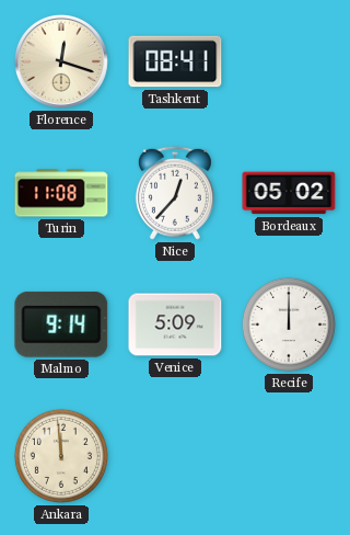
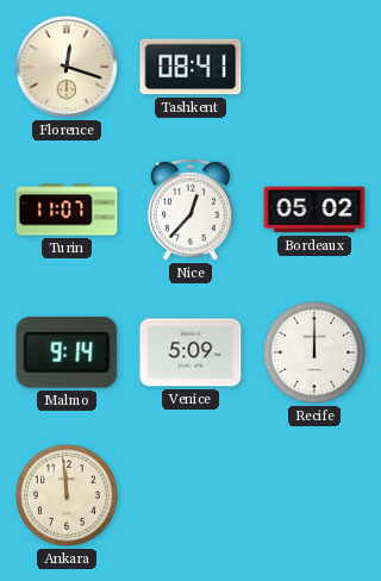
Turin: 11:08 -> 11:07
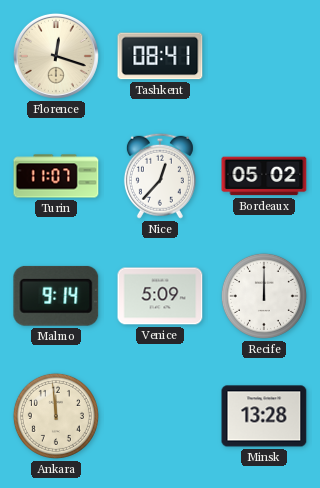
Minsk: none -> 13:28
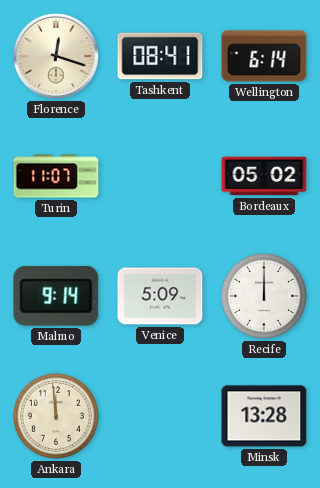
Wellington: none -> 6:14
Nice: 12:37 -> none
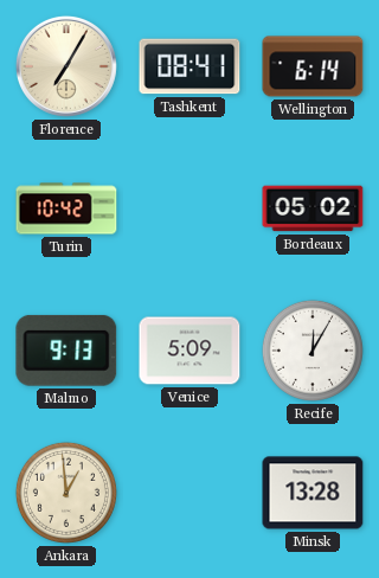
Florence: 12:18 -> 7:05
Turin: 11:07 -> 10:42
Malmo: 9:14 -> 9:13
Recife: 12:00 -> 12:05
Ankara: 11:59 -> 12:59
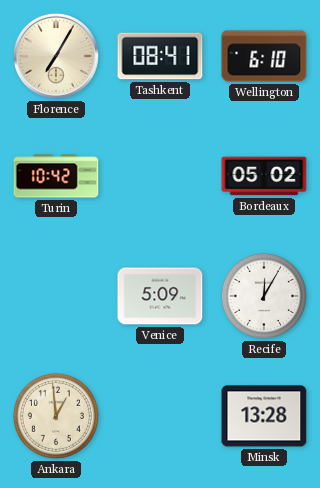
Wellington: 6:14 -> 6:10
Malmo: 9:13 -> none
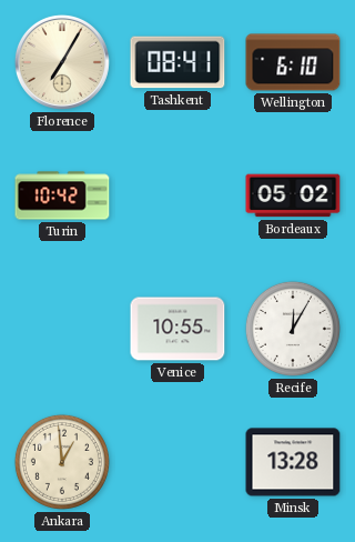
Venice: 5:09 -> 10:55
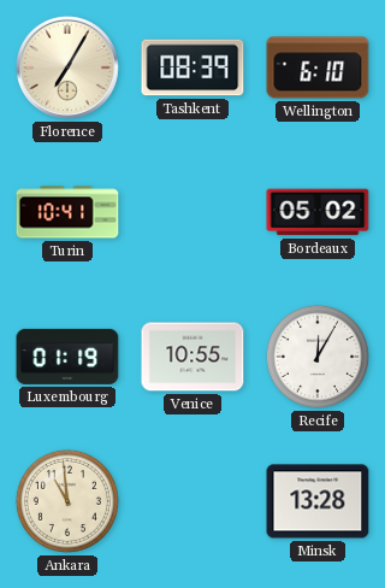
Tashkent: 08:41 -> 08:39
Turin: 10:42 -> 10:41
Luxembourg: none -> 01:19
Ankara: 12:59 -> 10:59
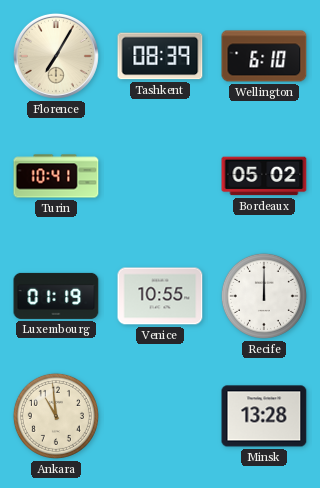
Recife: 12:05 -> 12:00
